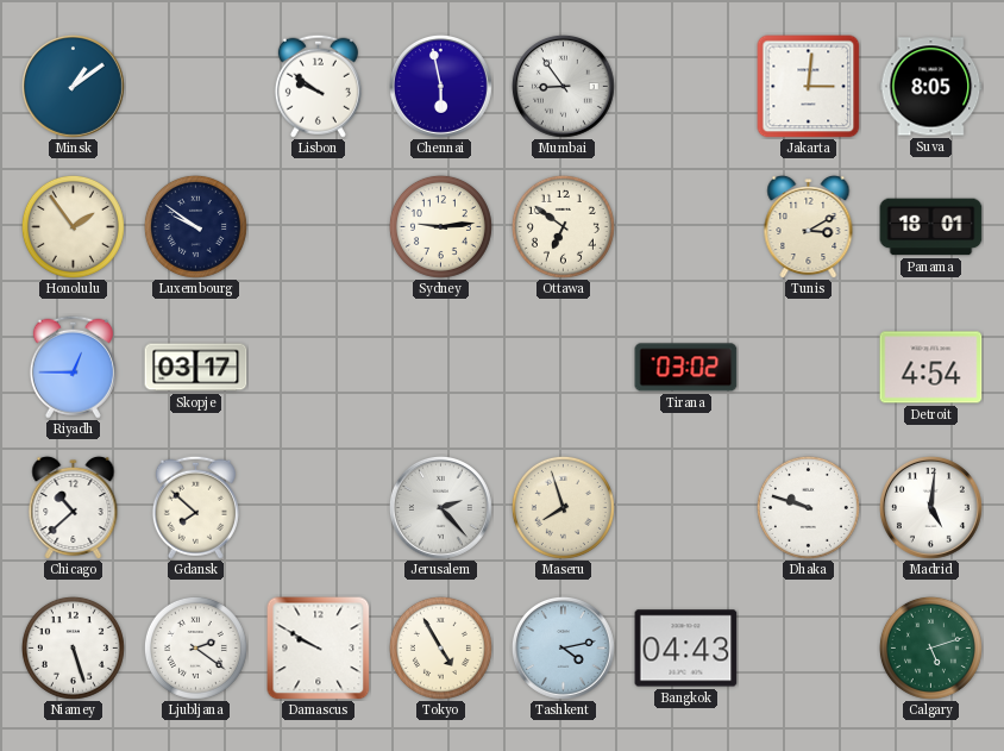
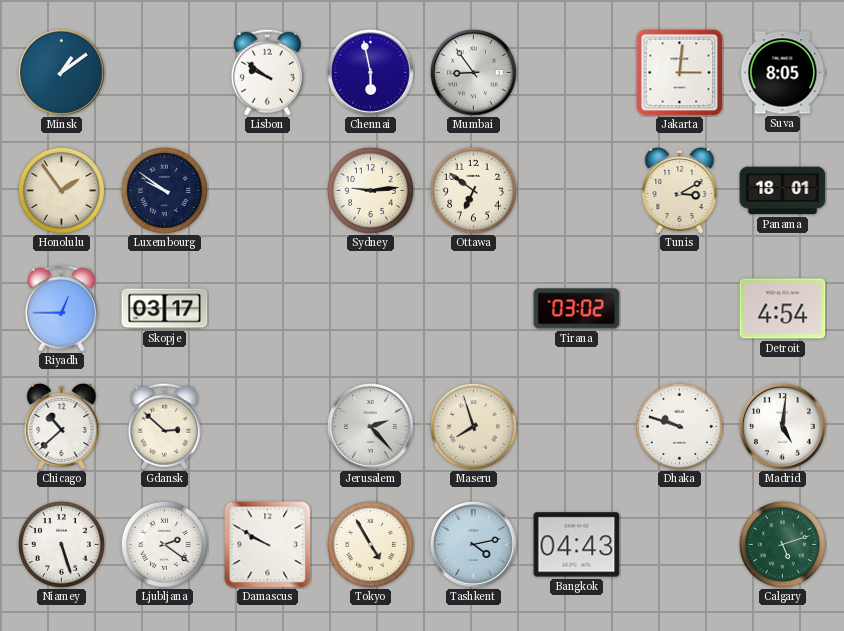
Gdansk: 7:52 -> 2:52
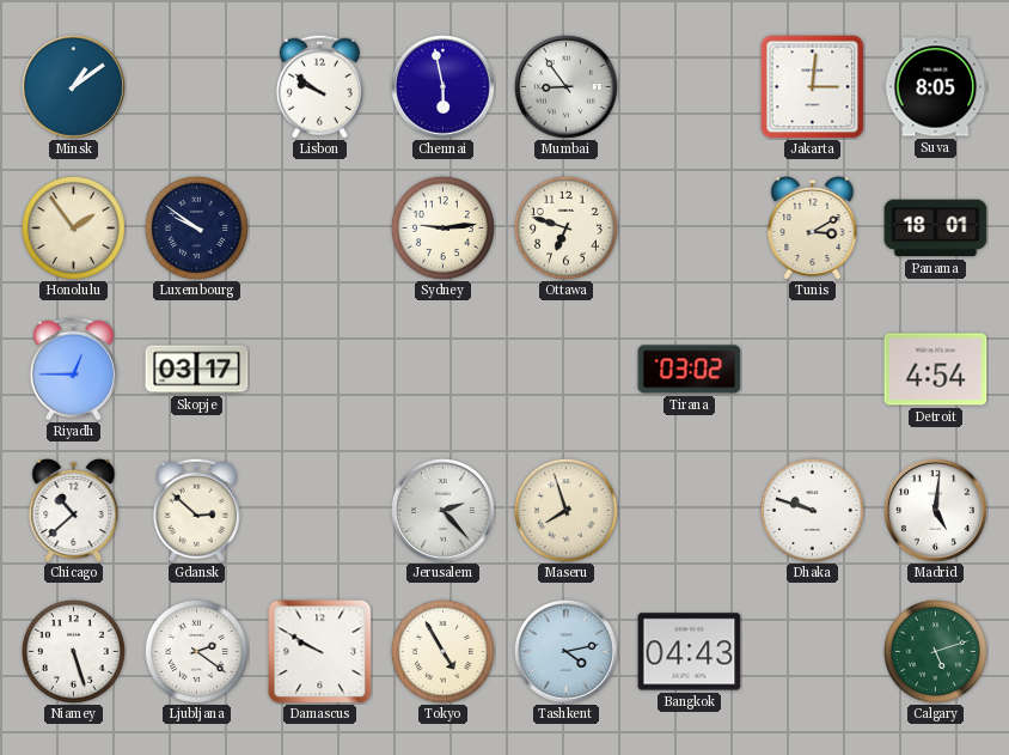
Ottawa: 6:51 -> 6:48
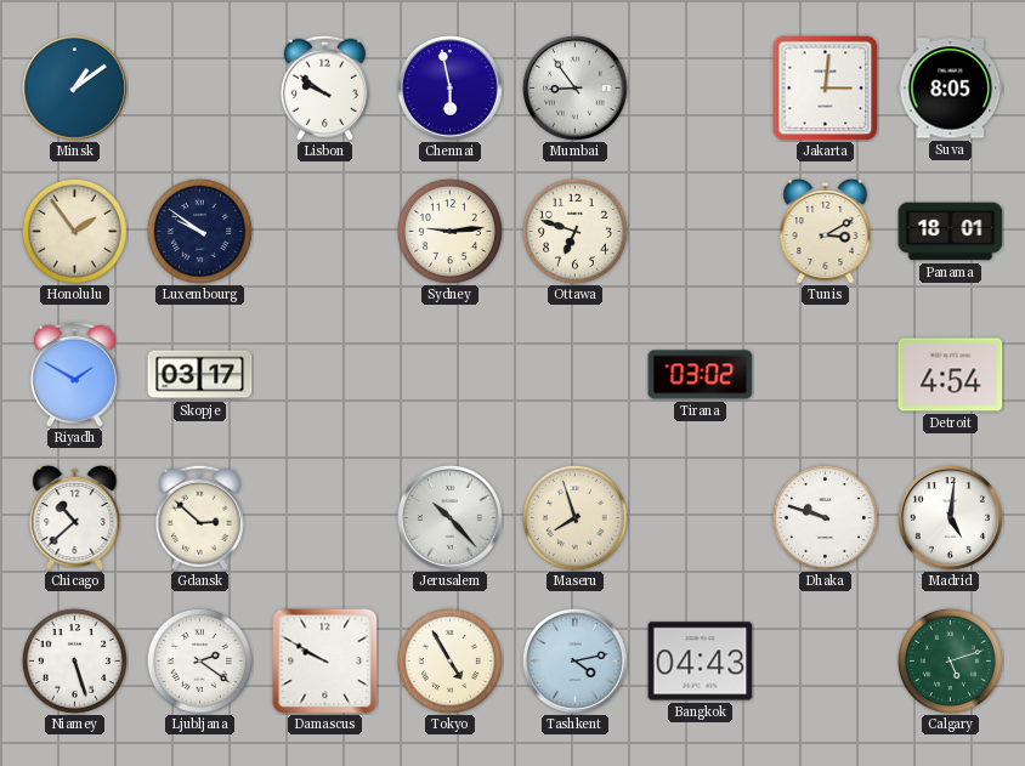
Riyadh: 12:45 -> 1:50
Jerusalem: 2:23 -> 10:23
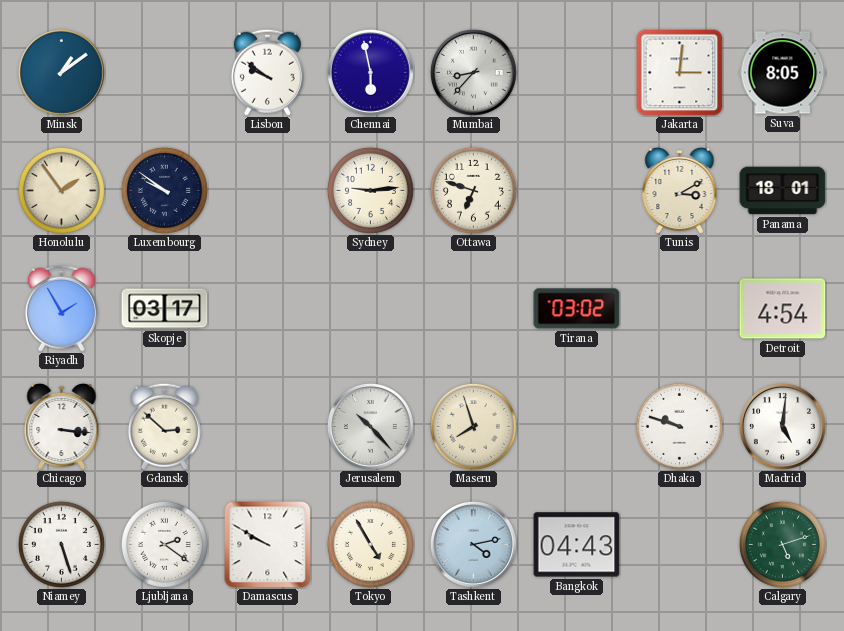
Mumbai: 8:54 -> 8:37
Riyadh: 1:50 -> 1:55
Chicago: 10:38 -> 3:16
